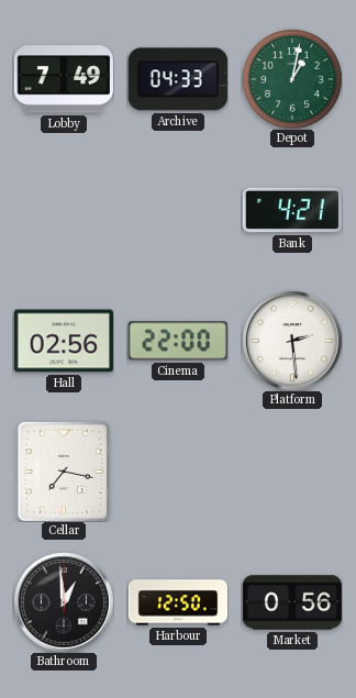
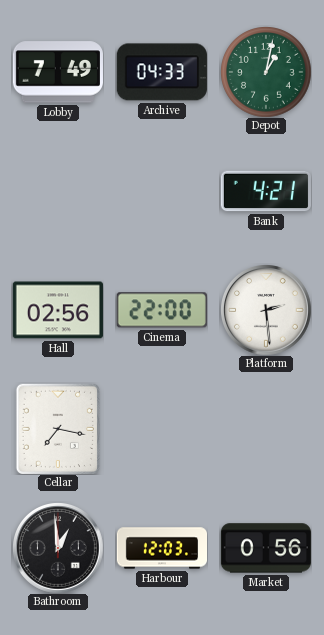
Harbour: 12:50 -> 12:03
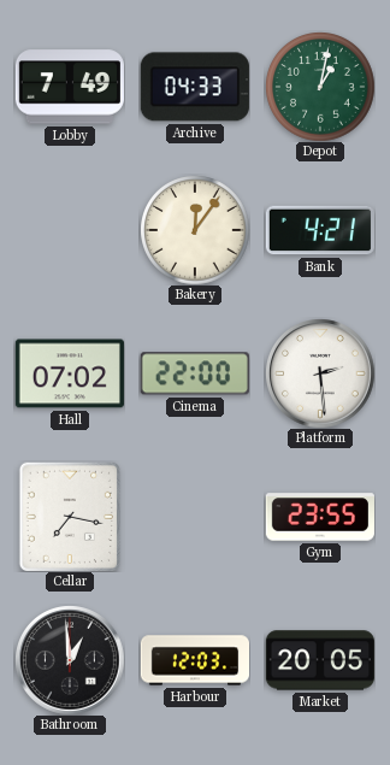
Bakery: none -> 12:06
Hall: 02:56 -> 07:02
Gym: none -> 23:55
Market: 0:56 -> 20:05
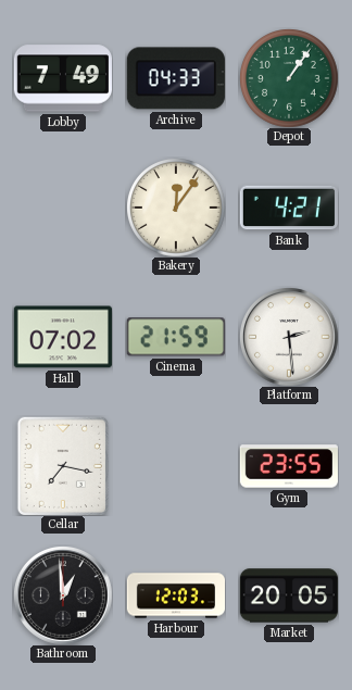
Depot: 1:02 -> 1:06
Cinema: 22:00 -> 21:59
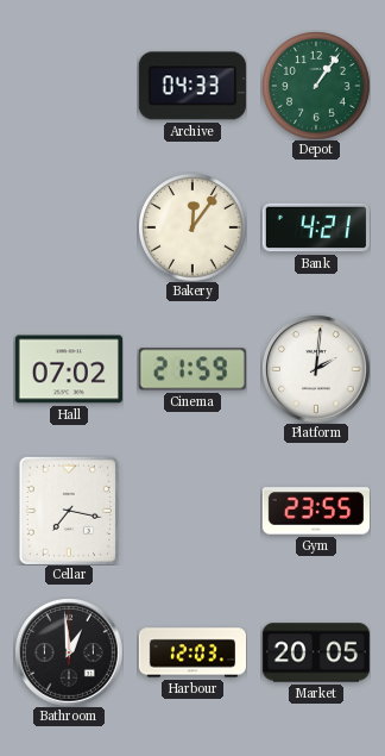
Lobby: 7:49 -> none
Platform: 2:29 -> 2:01
